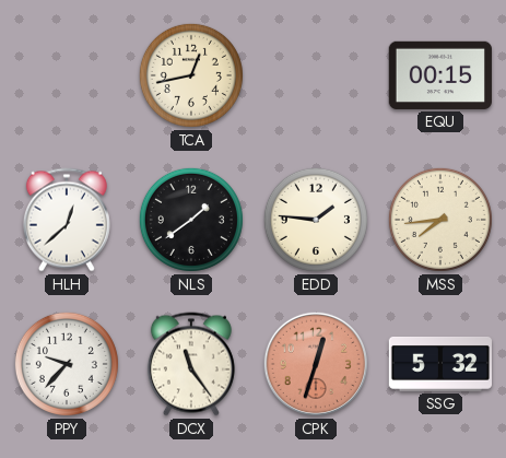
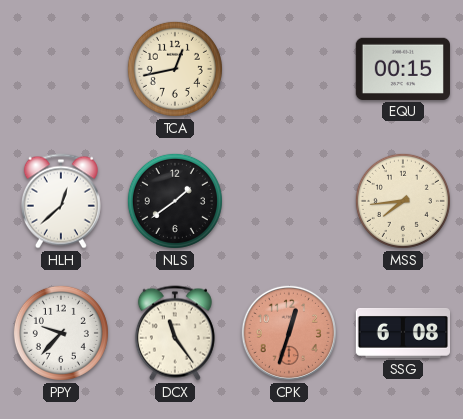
EDD: 1:46 -> none
SSG: 5:32 -> 6:08
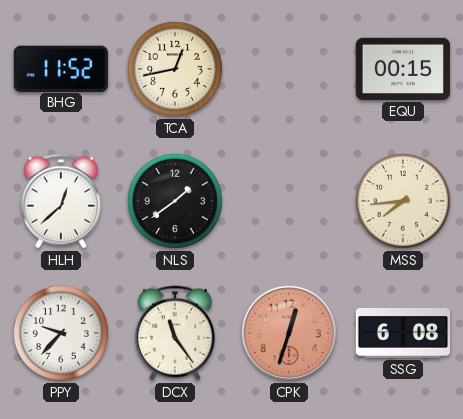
BHG: none -> 11:52
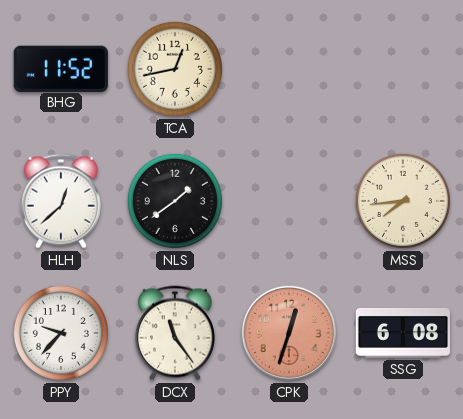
EQU: 00:15 -> none
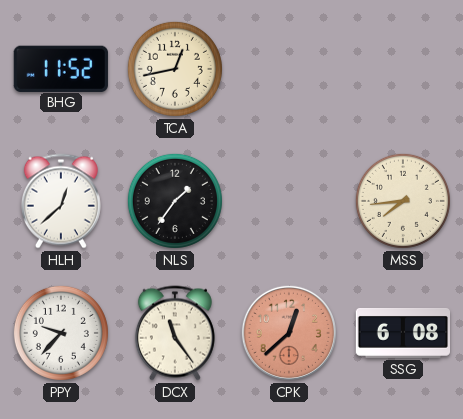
NLS: 1:39 -> 1:36
CPK: 12:33 -> 12:38
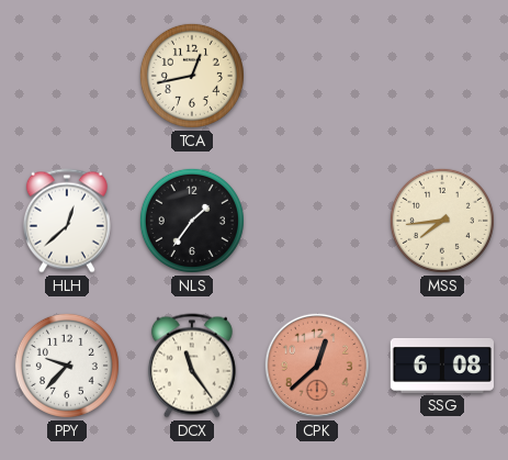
BHG: 11:52 -> none
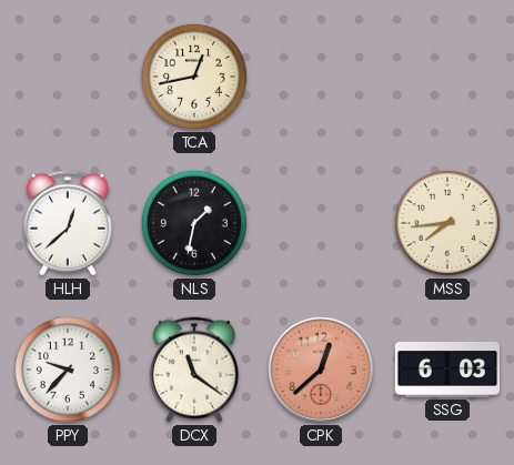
NLS: 1:36 -> 1:32
DCX: 11:24 -> 11:21
SSG: 6:08 -> 6:03
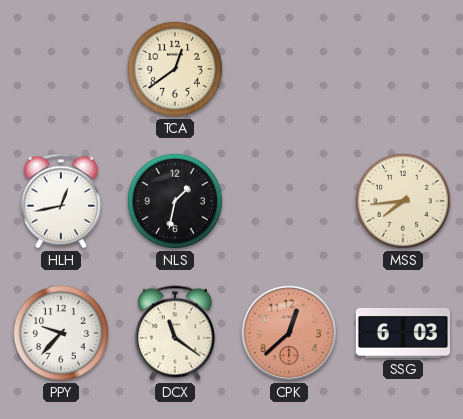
TCA: 12:43 -> 12:39
HLH: 12:38 -> 12:43
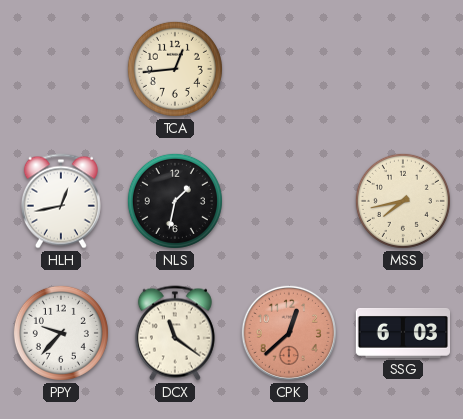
TCA: 12:39 -> 12:44
MSS: 7:44 -> 7:43
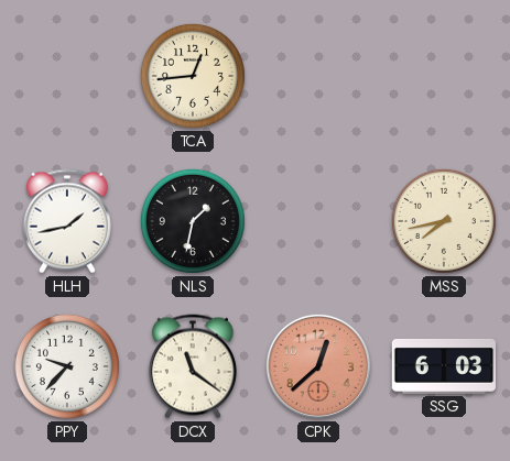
HLH: 12:43 -> 1:43
